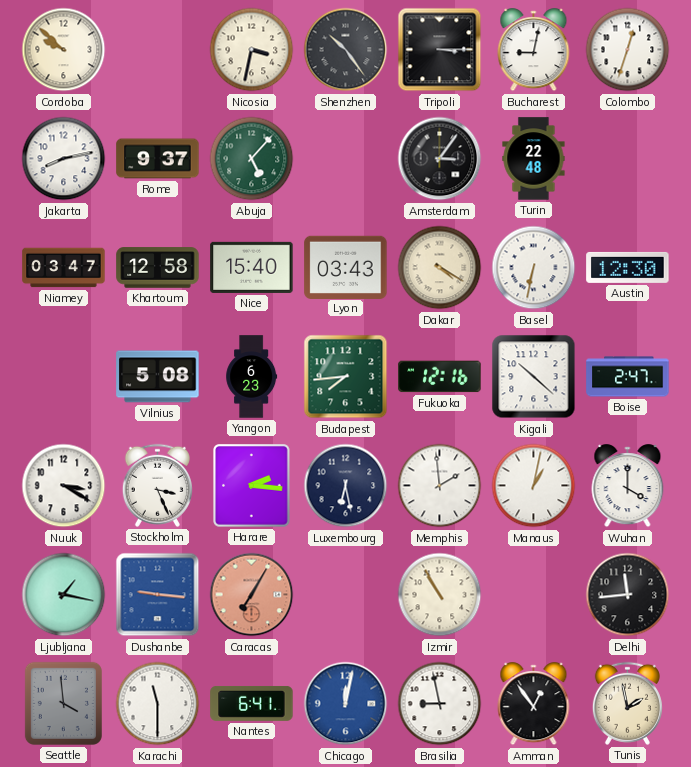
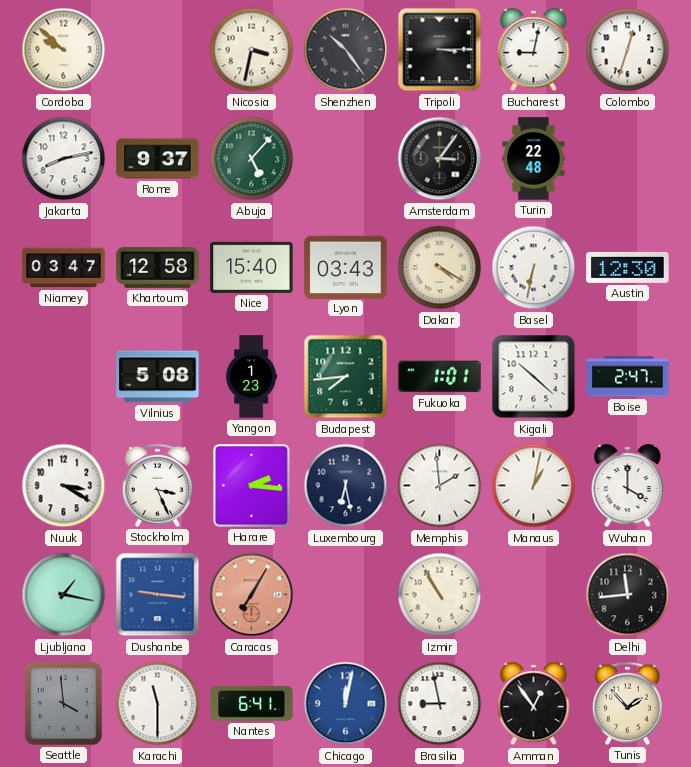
Yangon: 6:23 -> 1:23
Fukuoka: 12:16 -> 1:01
Tunis: 1:58 -> 1:53
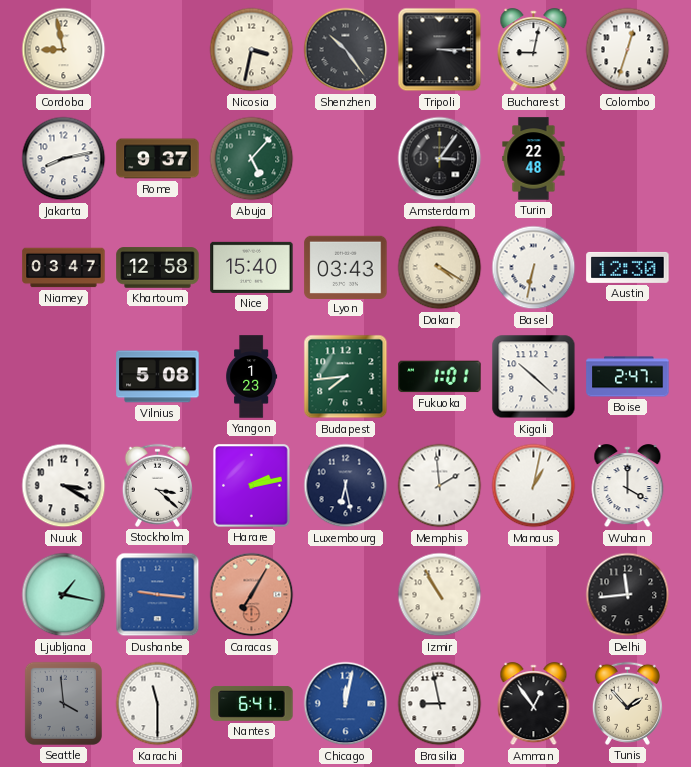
Cordoba: 9:52 -> 8:58
Stockholm: 3:26 -> 3:22
Harare: 2:16 -> 2:13
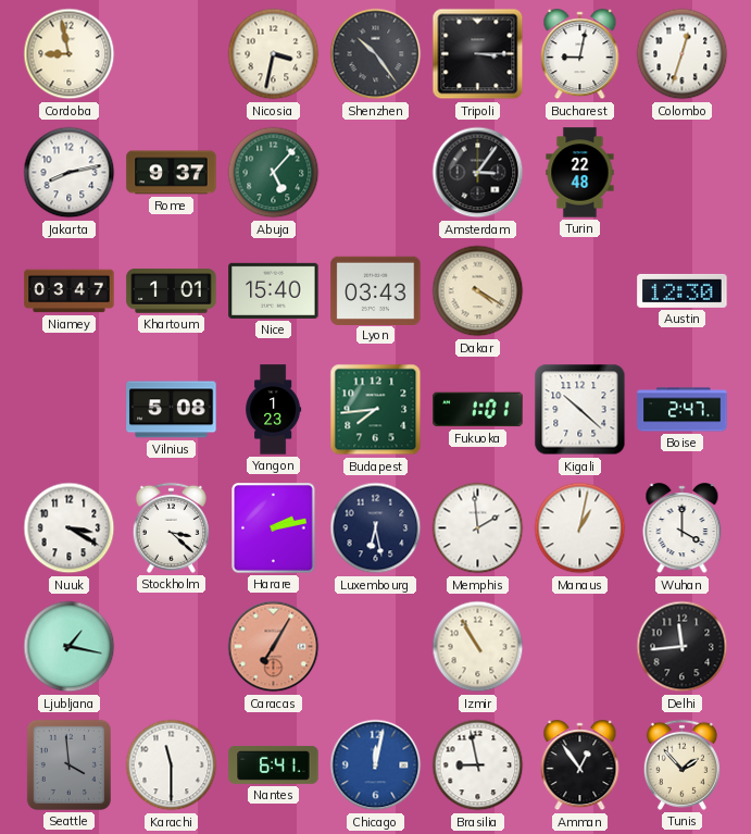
Khartoum: 12:58 -> 1:01
Basel: 6:32 -> none
Dushanbe: 9:16 -> none
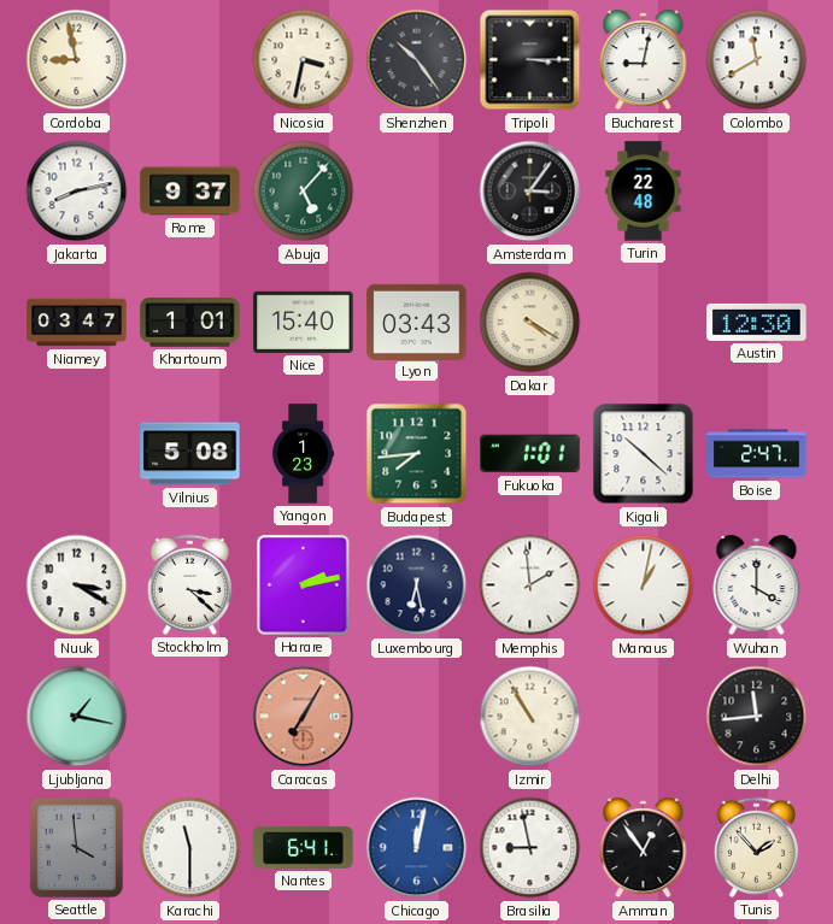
Colombo: 12:33 -> 11:40
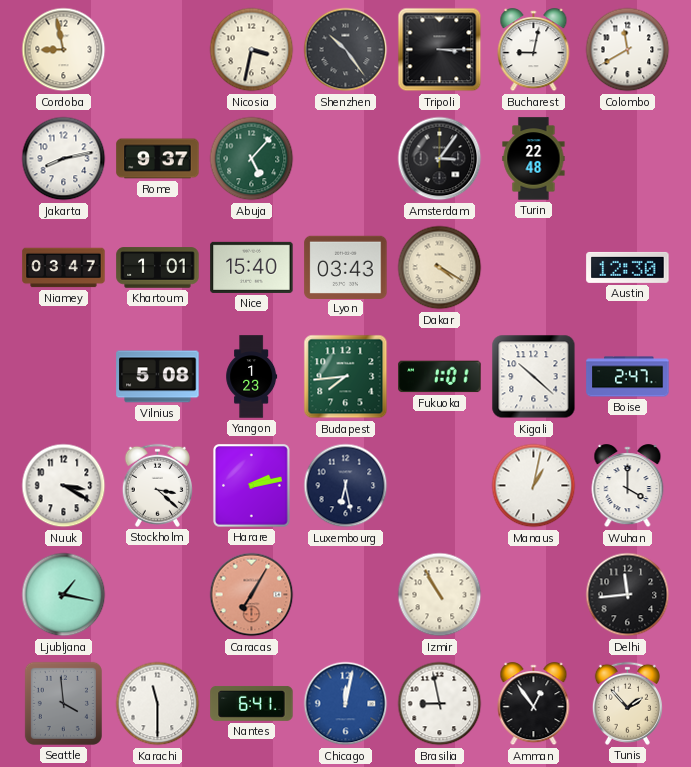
Memphis: 1:59 -> none
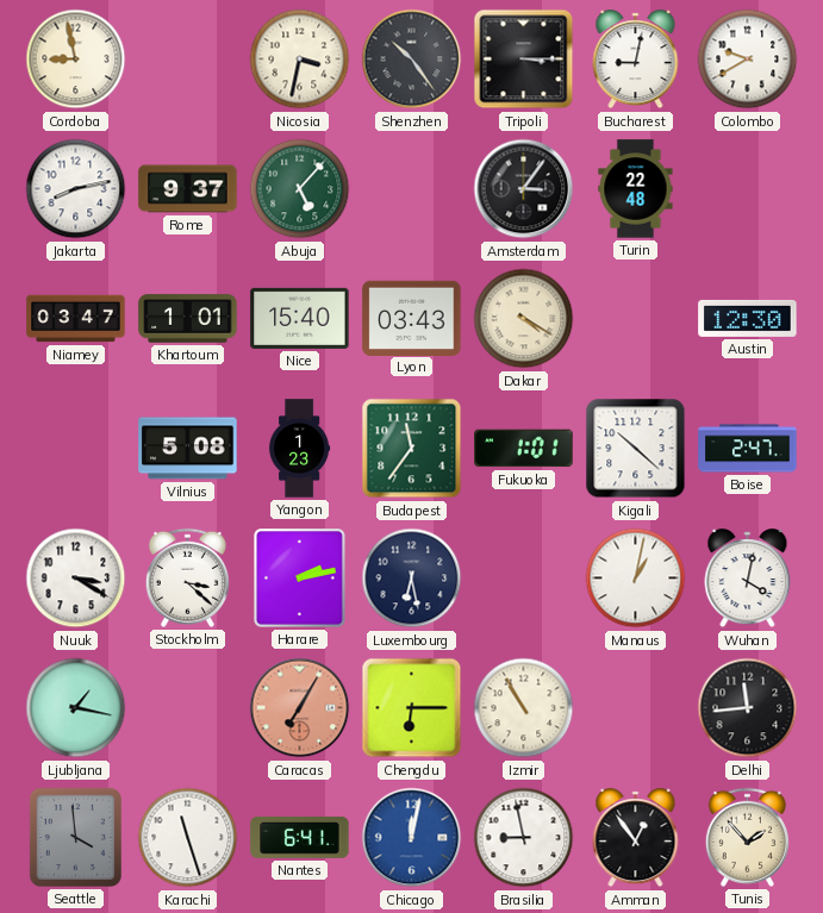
Colombo: 11:40 -> 9:40
Budapest: 7:44 -> 11:36
Wuhan: 4:00 -> 4:02
Chengdu: none -> 6:15
Karachi: 11:30 -> 11:27
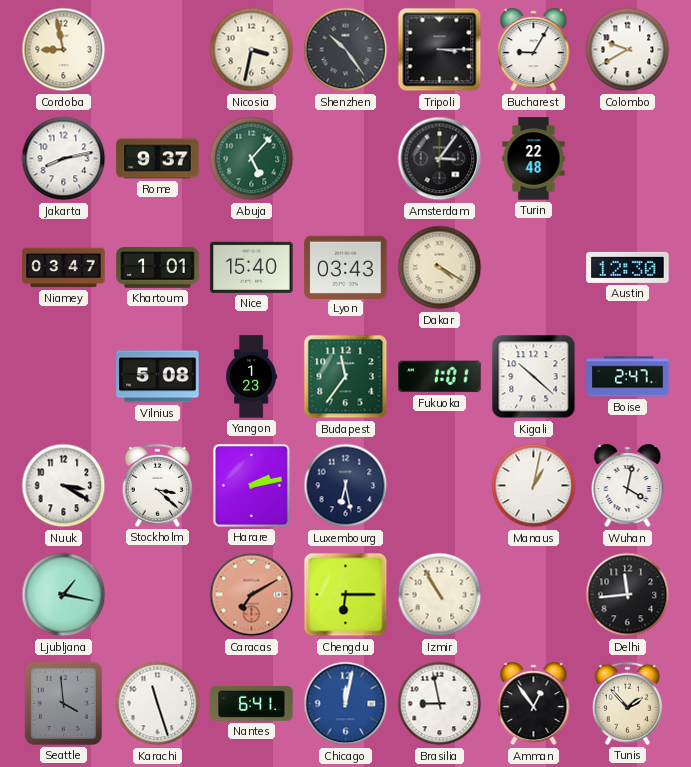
Bucharest: 9:02 -> 9:05
Caracas: 7:05 -> 7:10
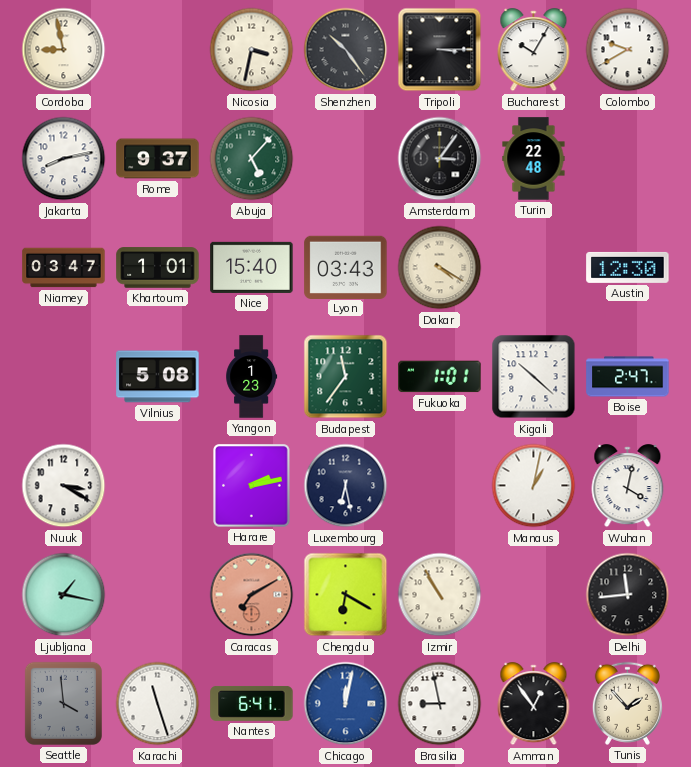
Bucharest: 9:05 -> 10:05
Stockholm: 3:22 -> none
Chengdu: 6:15 -> 6:20
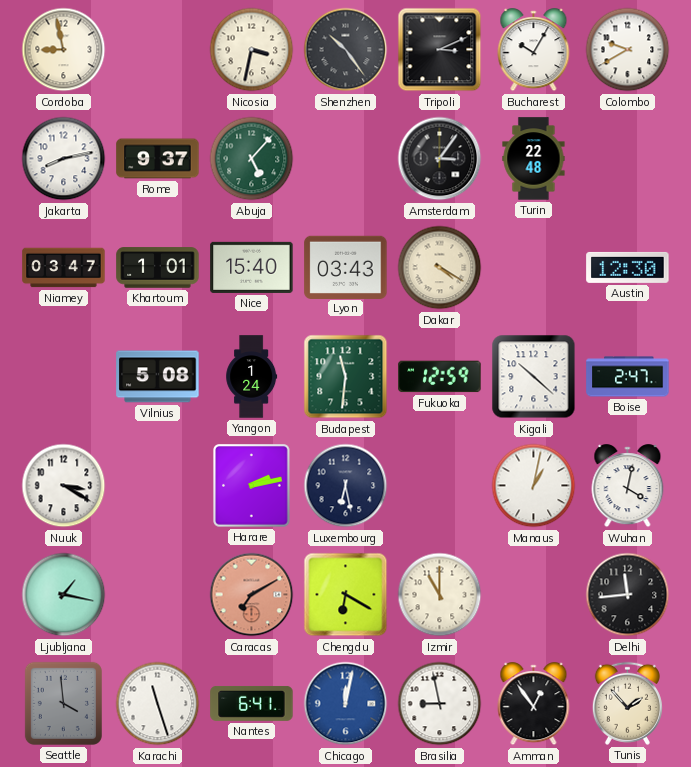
Tripoli: 3:15 -> 3:11
Yangon: 1:23 -> 1:24
Budapest: 11:36 -> 11:31
Fukuoka: 1:01 -> 12:59
Izmir: 10:55 -> 11:00
